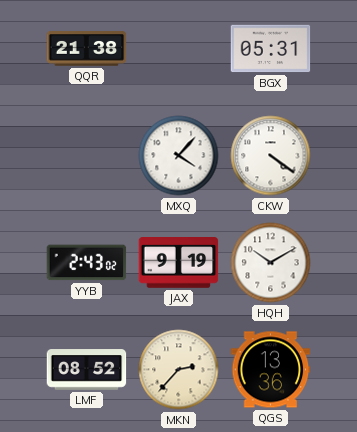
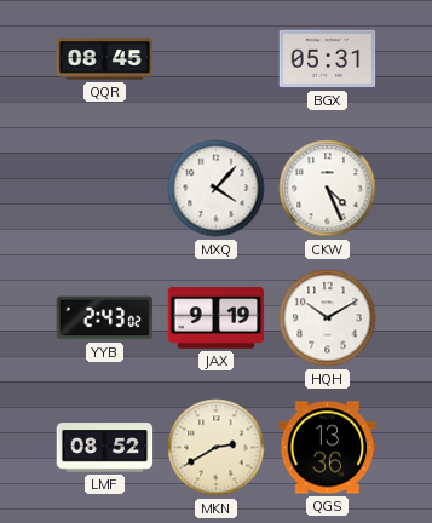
QQR: 21:38 -> 08:45
CKW: 4:21 -> 4:26
MKN: 2:37 -> 2:40
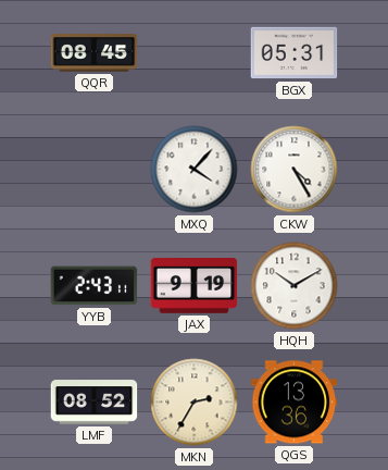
CKW: 4:26 -> 4:25
YYB: 2:43:02 -> 2:43:11
MKN: 2:40 -> 2:35
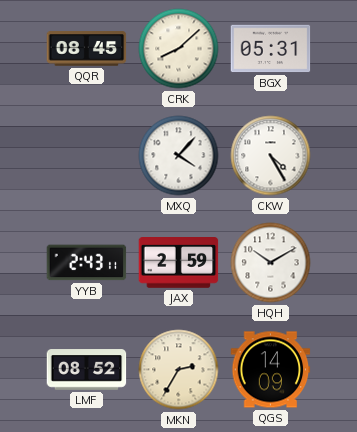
CRK: none -> 8:08
JAX: 9:19 -> 2:59
QGS: 13:36 -> 14:09
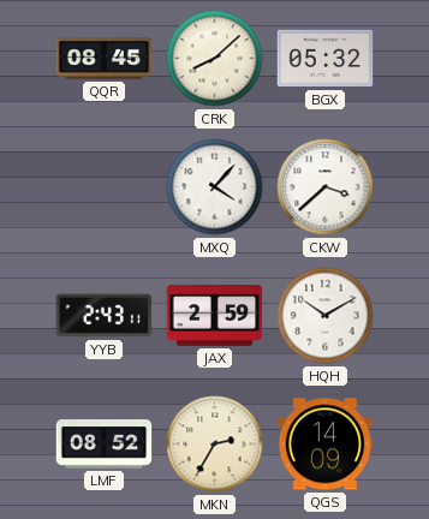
BGX: 05:31 -> 05:32
CKW: 4:25 -> 3:38
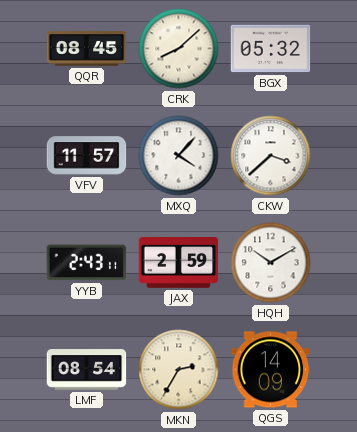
VFV: none -> 11:57
LMF: 08:52 -> 08:54
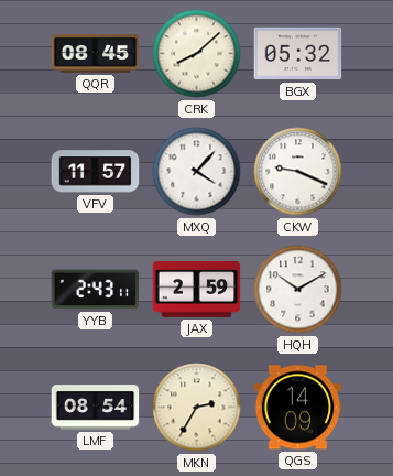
CKW: 3:38 -> 9:19
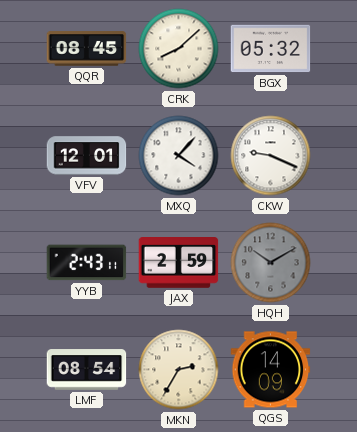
VFV: 11:57 -> 12:01
HQH dial: white -> grey
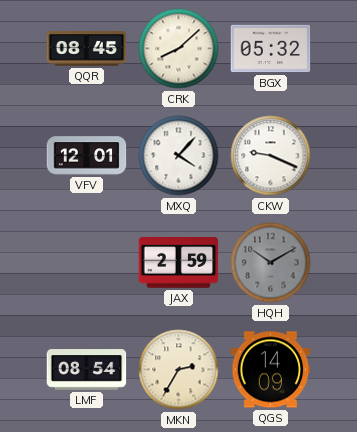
YYB: 2:43 -> none
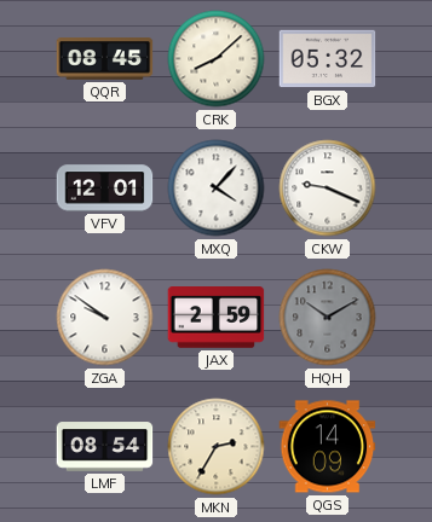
ZGA: none -> 9:51
